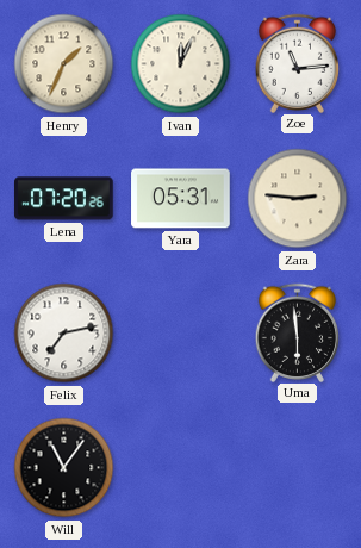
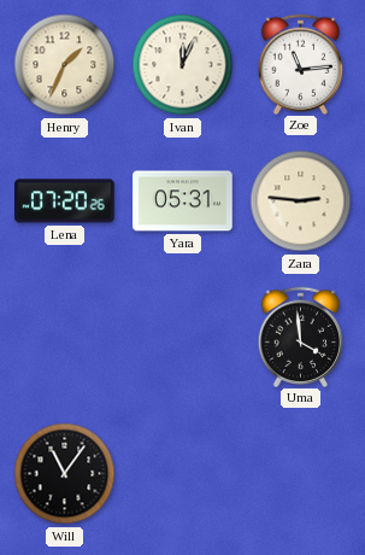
Felix: 7:13 -> none
Uma: 5:59 -> 3:59
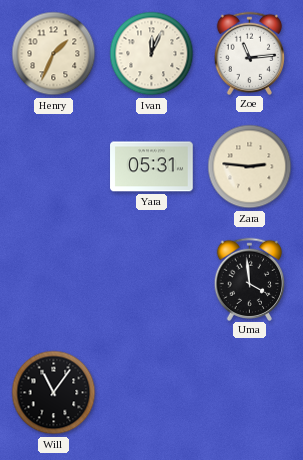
Lena: 07:20 -> none
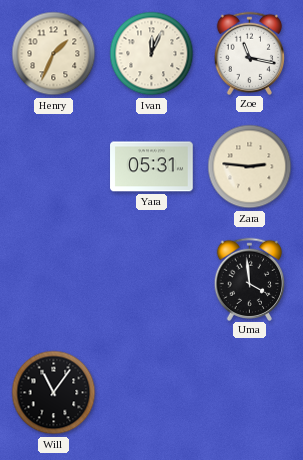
Zoe: 11:14 -> 11:17
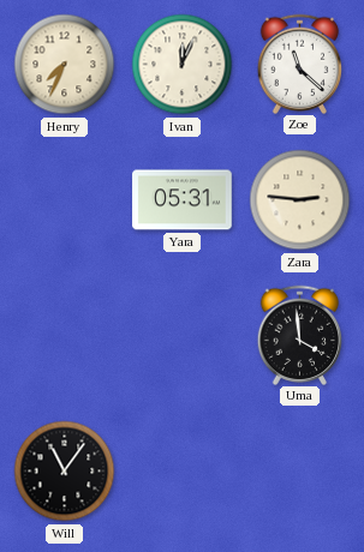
Henry: 1:34 -> 7:34
Zoe: 11:17 -> 11:22
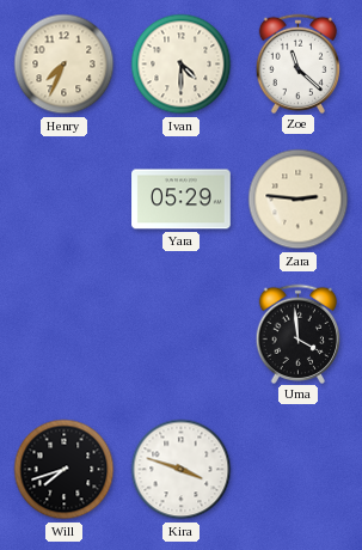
Ivan: 12:04 -> 4:30
Yara: 05:31 -> 05:29
Will: 11:06 -> 7:42
Kira: none -> 3:48
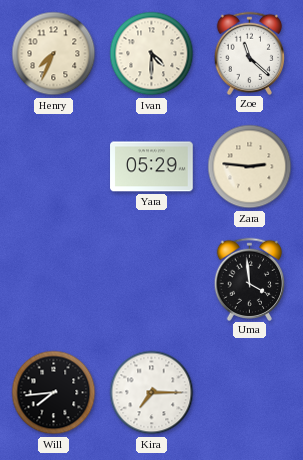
Will: 7:42 -> 7:44
Kira: 3:48 -> 7:15
